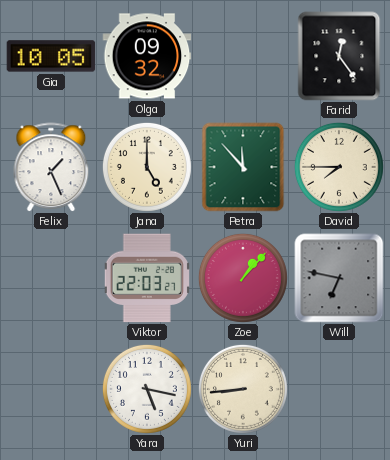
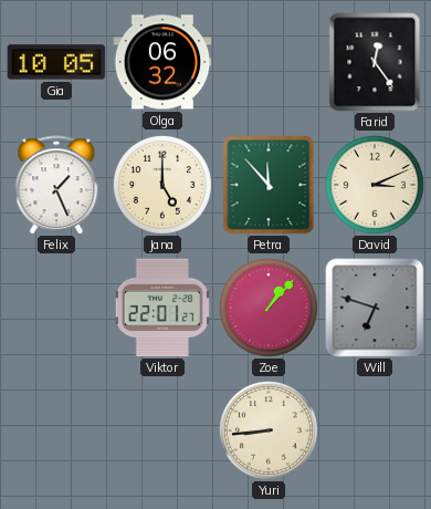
Olga: 09:32 -> 06:32
David: 7:45 -> 3:11
Viktor: 22:03 -> 22:01
Will: 6:47 -> 6:48
Yara: 5:17 -> none
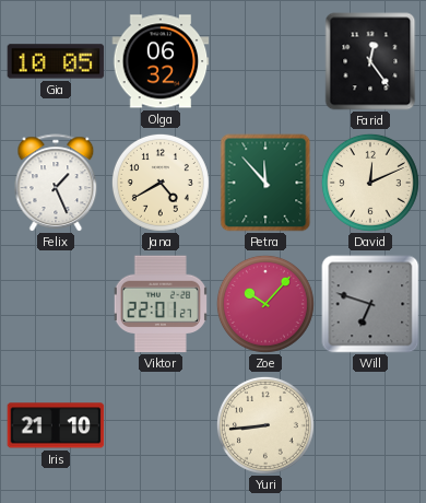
Jana: 5:00 -> 4:40
David: 3:11 -> 12:11
Zoe: 1:07 -> 10:07
Iris: none -> 21:10
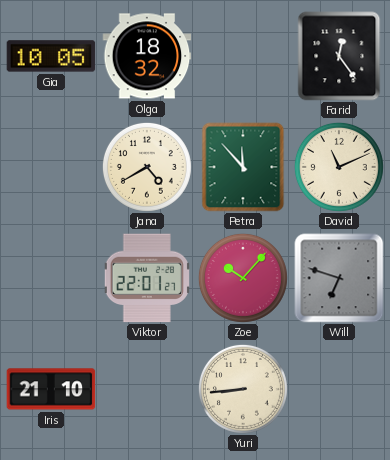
Olga: 06:32 -> 18:32
Felix: 1:26 -> none
David: 12:11 -> 11:11
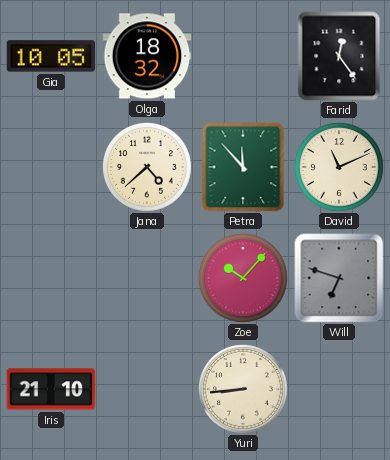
Jana: 4:40 -> 4:38
Viktor: 22:01 -> none
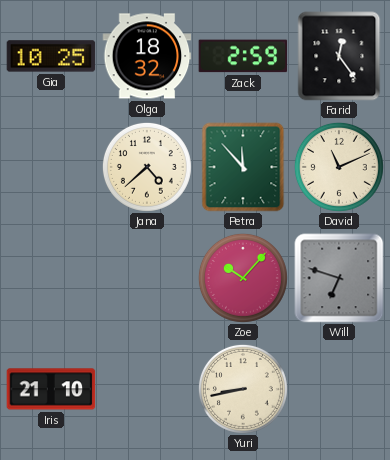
Gia: 10:05 -> 10:25
Zack: none -> 2:59
Yuri: 8:44 -> 8:43
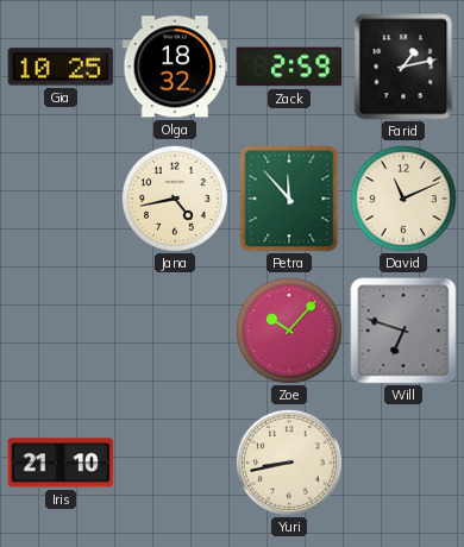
Farid: 12:24 -> 1:13
Jana: 4:38 -> 4:43
